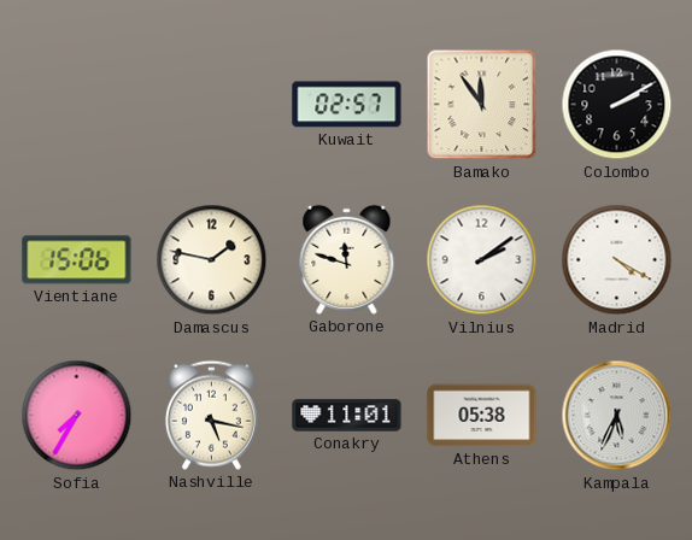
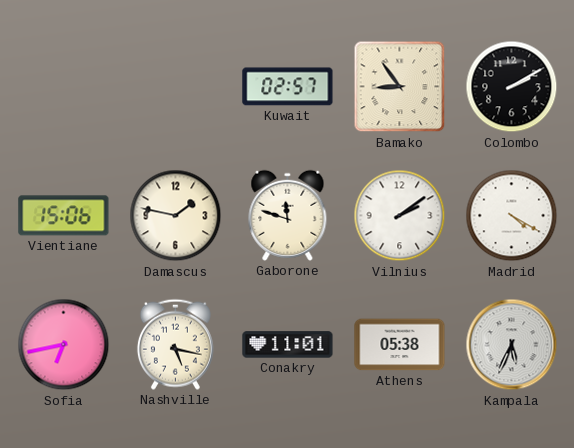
Bamako: 11:54 -> 8:54
Sofia: 7:35 -> 6:43
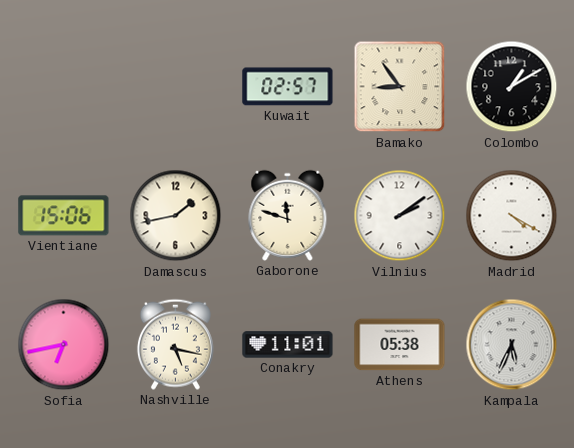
Colombo: 2:10 -> 1:10
Damascus: 1:47 -> 1:43
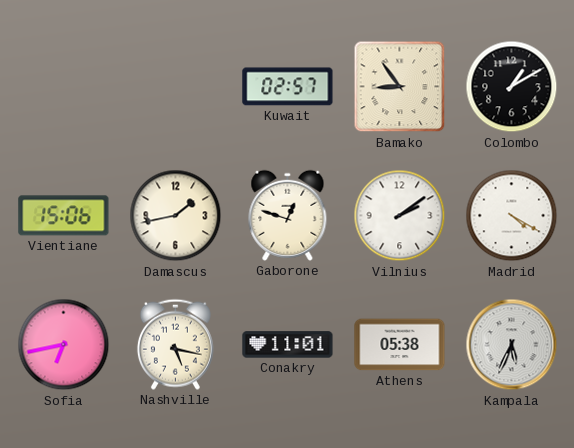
Gaborone: 11:48 -> 12:48
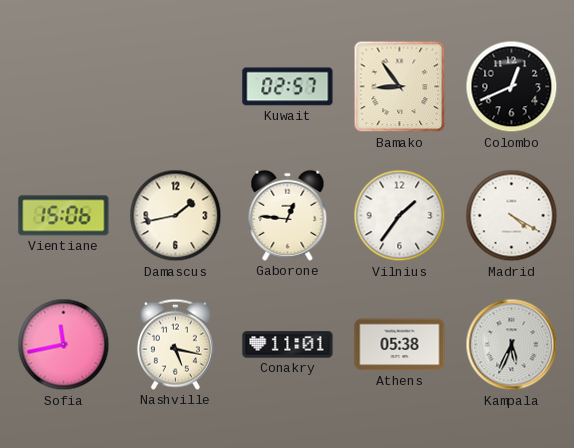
Colombo: 1:10 -> 12:41
Gaborone: 12:48 -> 12:46
Vilnius: 2:09 -> 1:36
Sofia: 6:43 -> 11:43
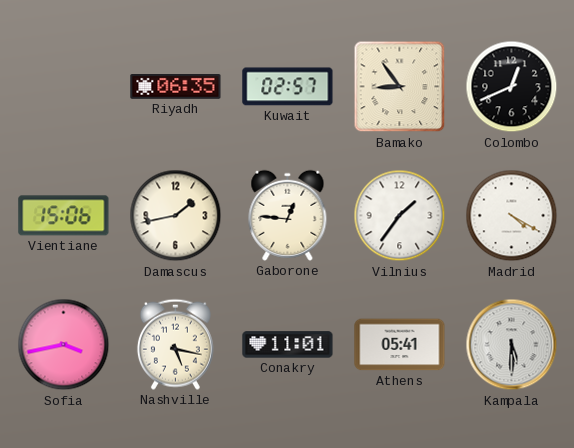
Riyadh: none -> 06:35
Sofia: 11:43 -> 3:43
Athens: 05:38 -> 05:41
Kampala: 5:34 -> 5:30
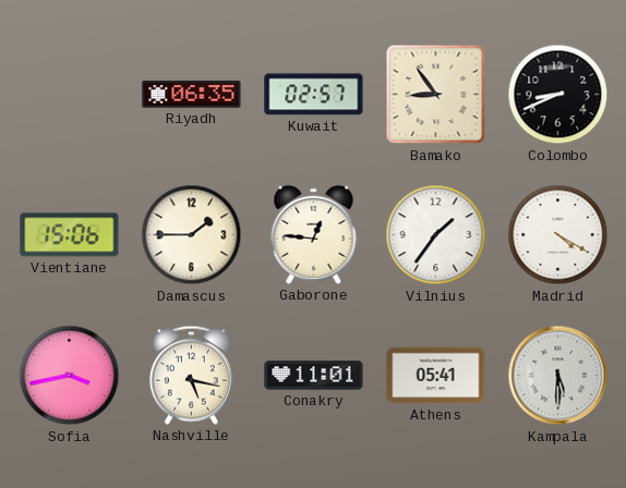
Colombo: 12:41 -> 8:41
Damascus: 1:43 -> 1:45
